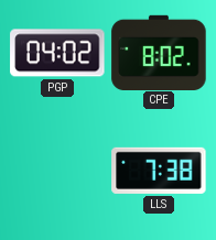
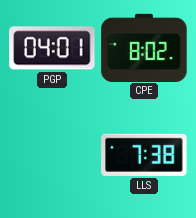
PGP: 04:02 -> 04:01
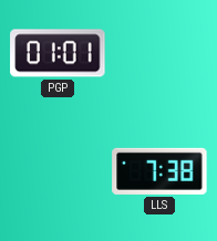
PGP: 04:01 -> 01:01
CPE: 8:02 -> none
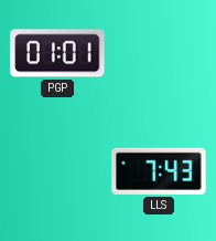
LLS: 7:38 -> 7:43
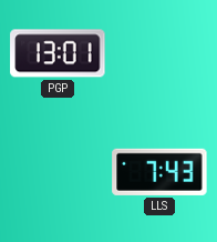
PGP: 01:01 -> 13:01
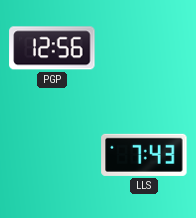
PGP: 13:01 -> 12:56
